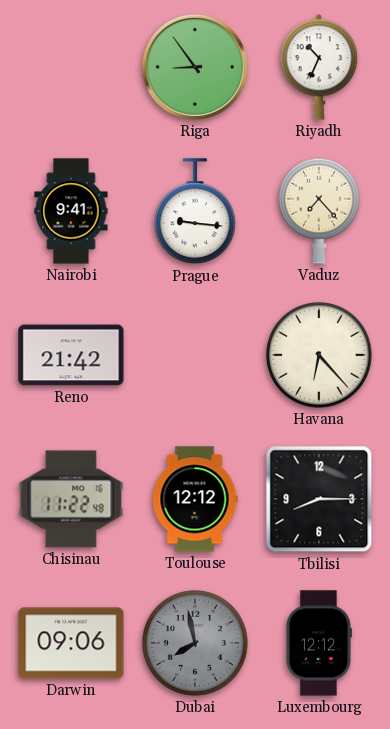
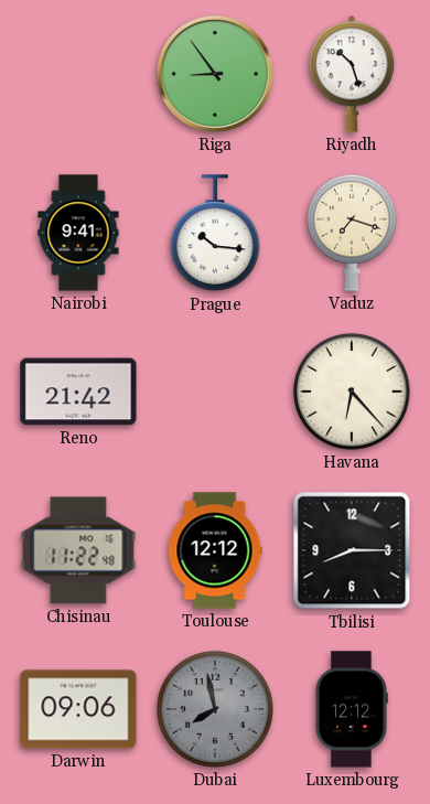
Riyadh: 10:34 -> 10:27
Prague: 9:16 -> 10:16
Vaduz: 7:23 -> 7:18
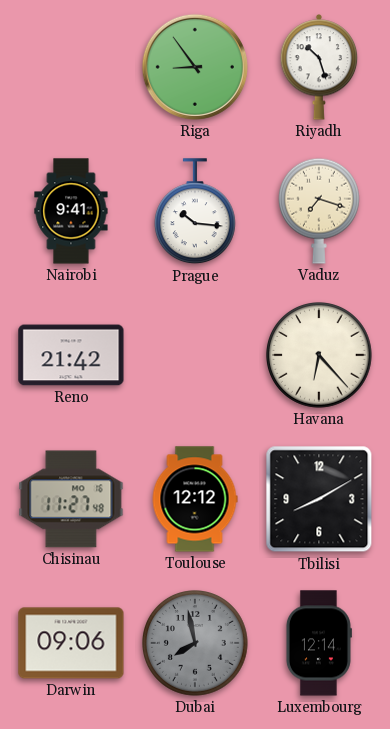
Chisinau: 11:22 -> 11:27
Tbilisi: 8:15 -> 8:10
Luxembourg: 12:12 -> 12:14
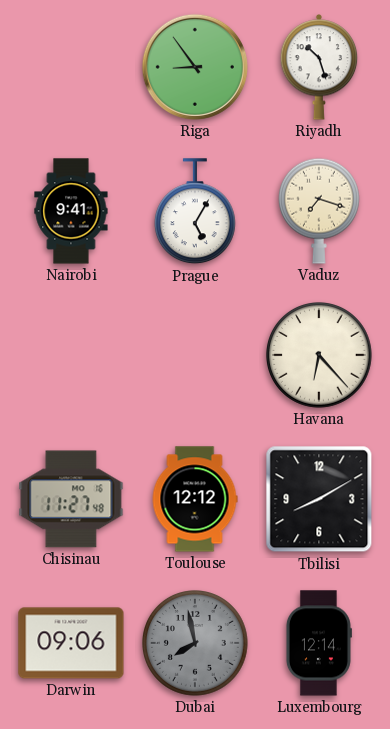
Prague: 10:16 -> 5:05
Reno: 21:42 -> none
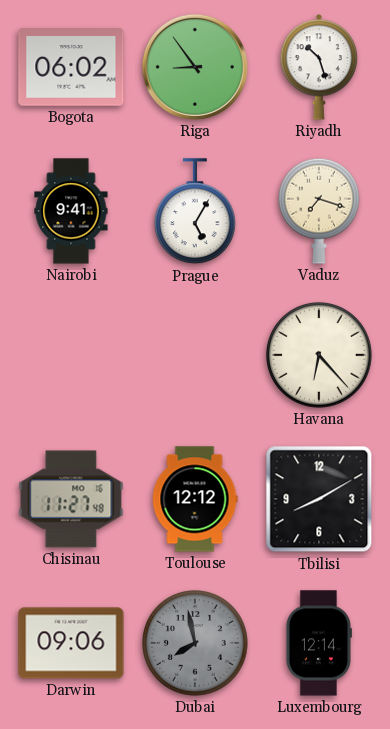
Bogota: none -> 06:02
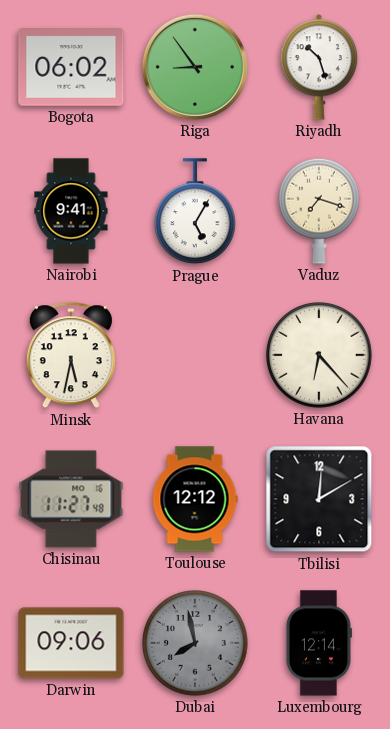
Minsk: none -> 5:32
Tbilisi: 8:10 -> 12:10
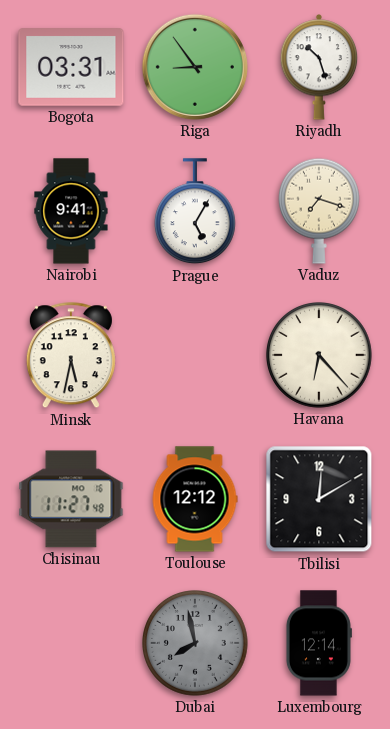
Bogota: 06:02 -> 03:31
Darwin: 09:06 -> none
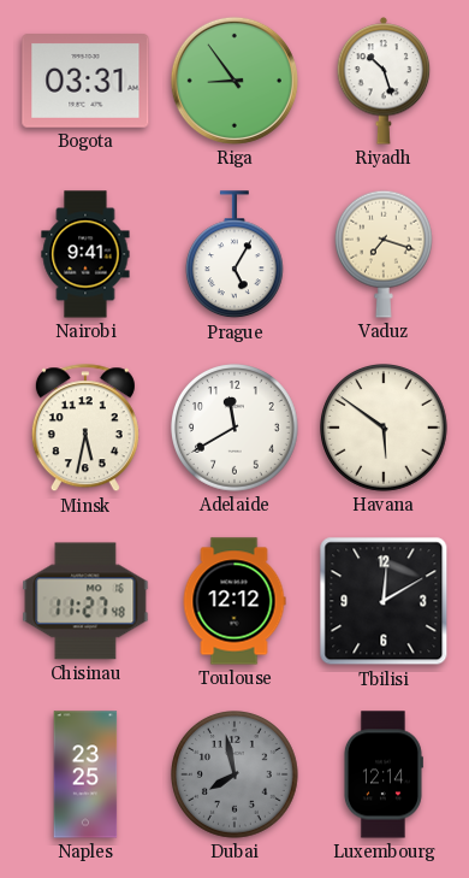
Adelaide: none -> 11:40
Havana: 6:23 -> 5:51
Naples: none -> 23:25
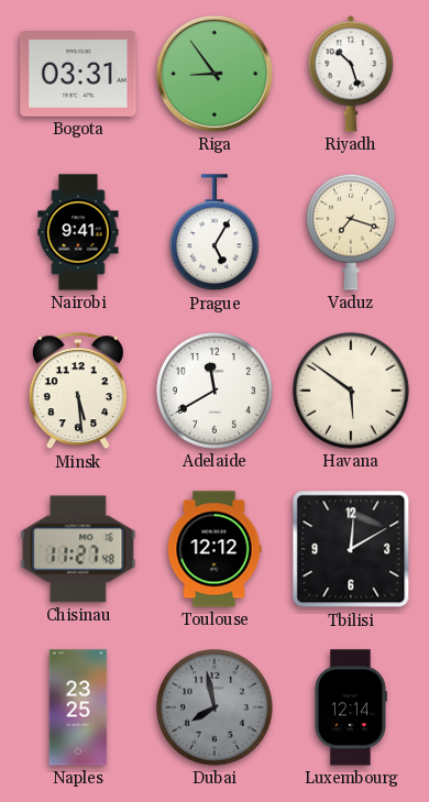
Minsk: 5:32 -> 5:29
